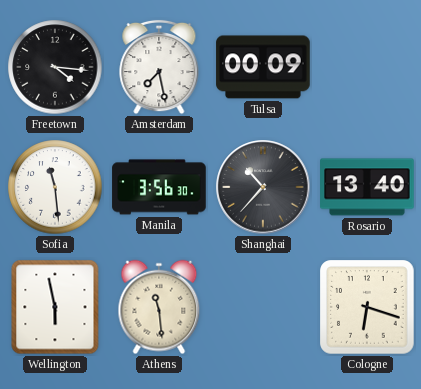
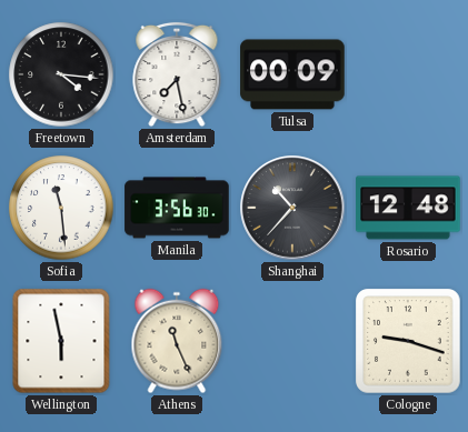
Rosario: 13:40 -> 12:48
Athens: 11:29 -> 11:26
Cologne: 6:18 -> 9:18
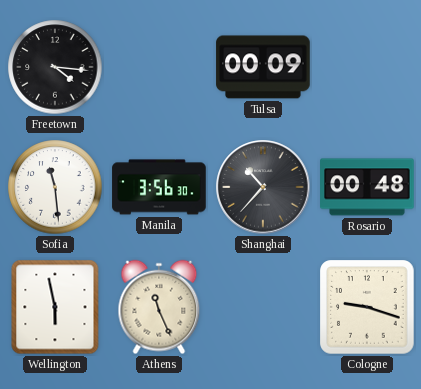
Amsterdam: 7:28 -> none
Rosario: 12:48 -> 00:48
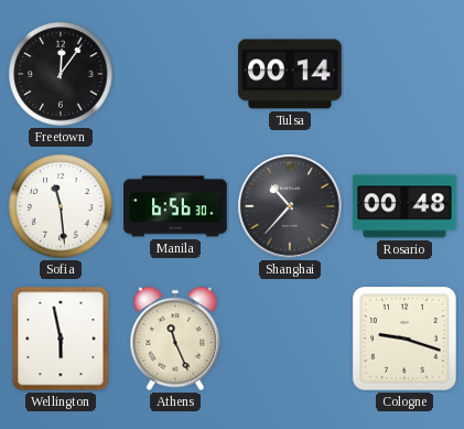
Freetown: 4:16 -> 12:06
Tulsa: 00:09 -> 00:14
Manila: 3:56 -> 6:56
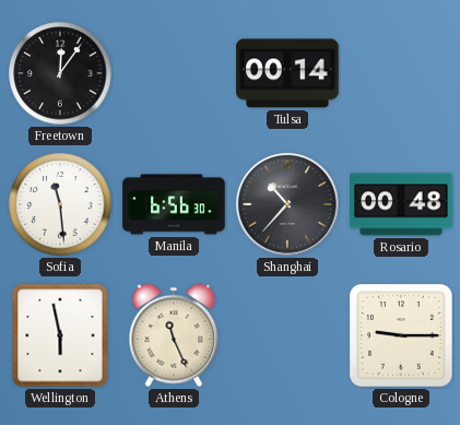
Cologne: 9:18 -> 9:15
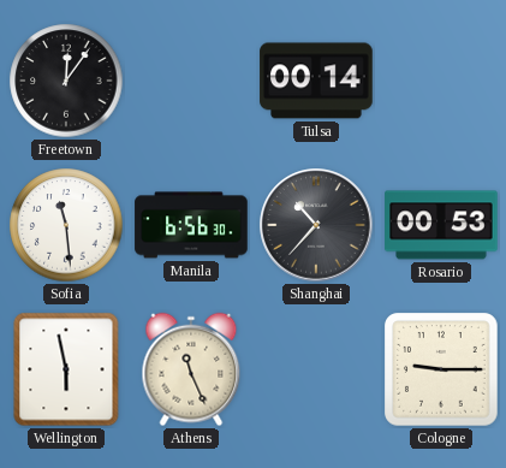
Rosario: 00:48 -> 00:53
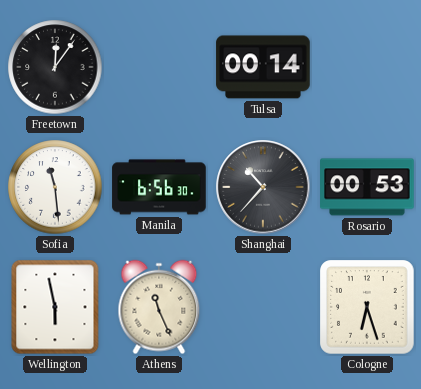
Cologne: 9:15 -> 6:27
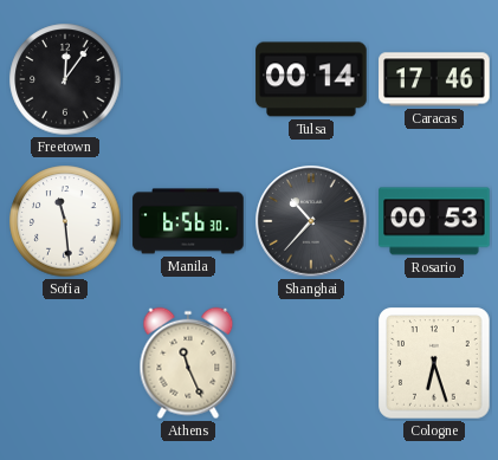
Caracas: none -> 17:46
Wellington: 5:58 -> none
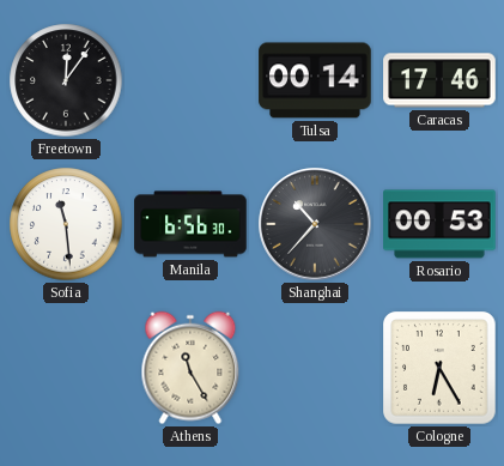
Athens: 11:26 -> 11:25
Cologne: 6:27 -> 6:25
